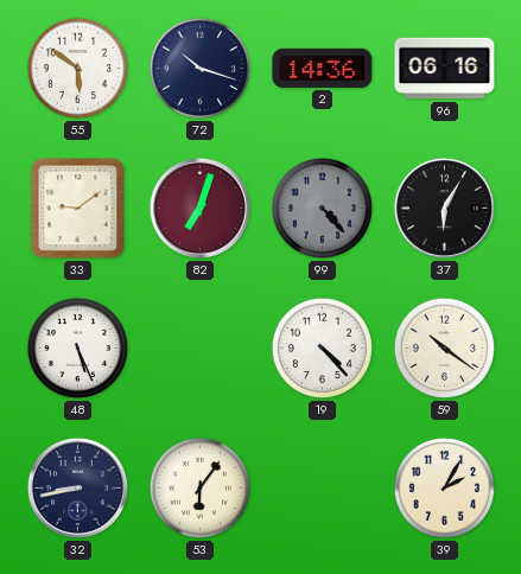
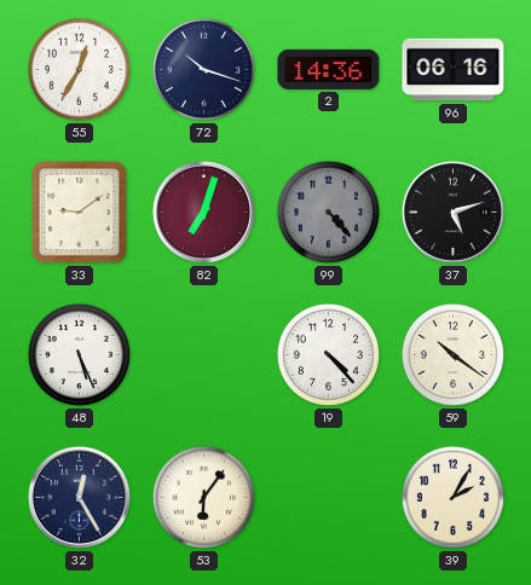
55: 5:51 -> 12:35
37: 6:05 -> 5:12
32: 8:43 -> 12:25
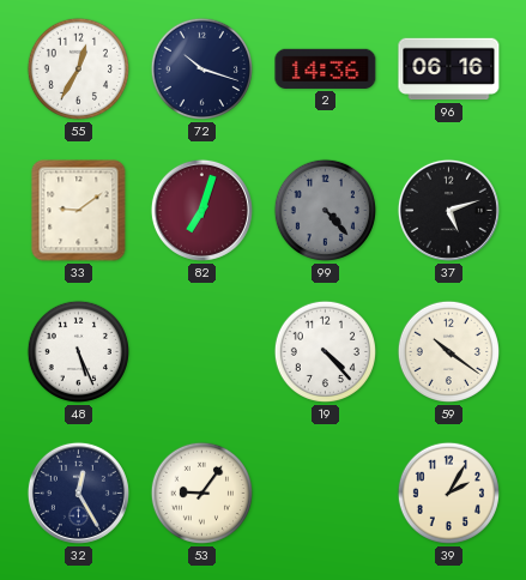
53: 6:06 -> 9:06
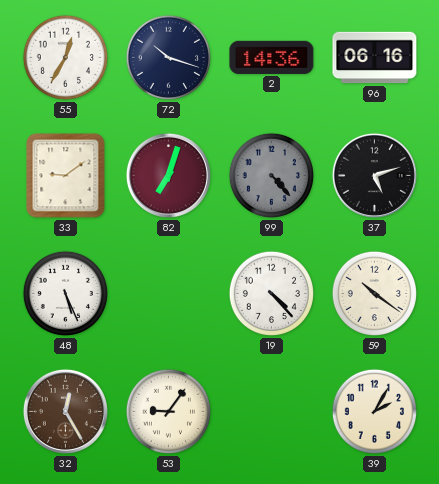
32 dial: navy -> brown
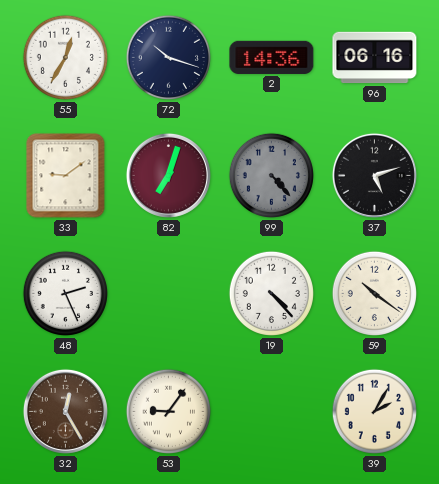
48: 5:26 -> 2:26
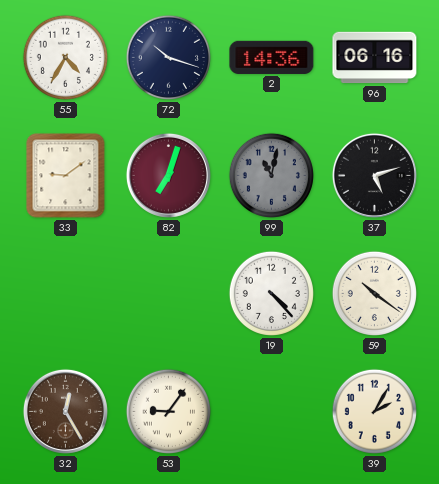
55: 12:35 -> 4:35
99: 4:23 -> 11:02
48: 2:26 -> none
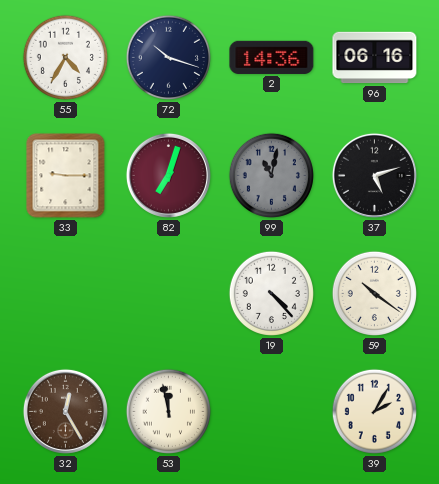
33: 9:09 -> 9:15
53: 9:06 -> 11:58
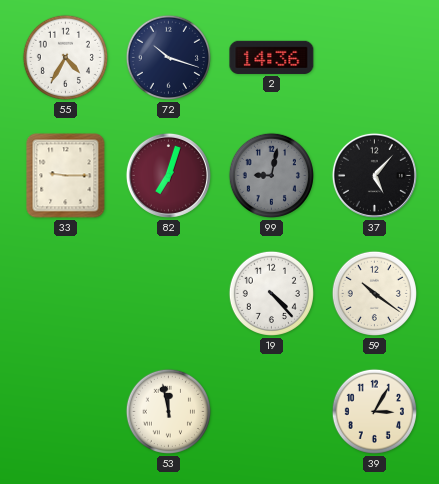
96: 06:16 -> none
99: 11:02 -> 9:02
37: 5:12 -> 5:07
32: 12:25 -> none
39: 2:05 -> 3:05
